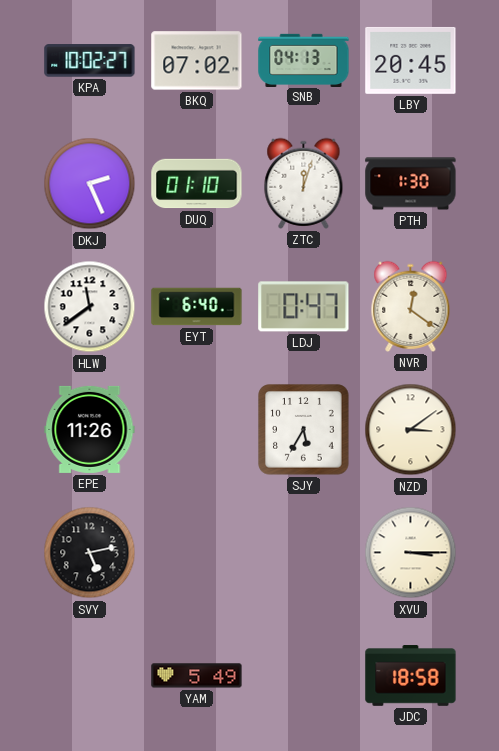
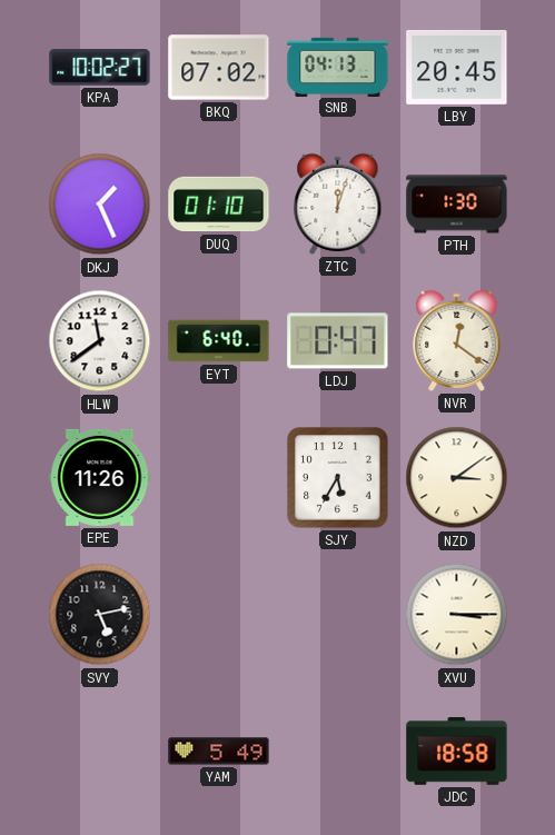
DKJ: 2:26 -> 1:26
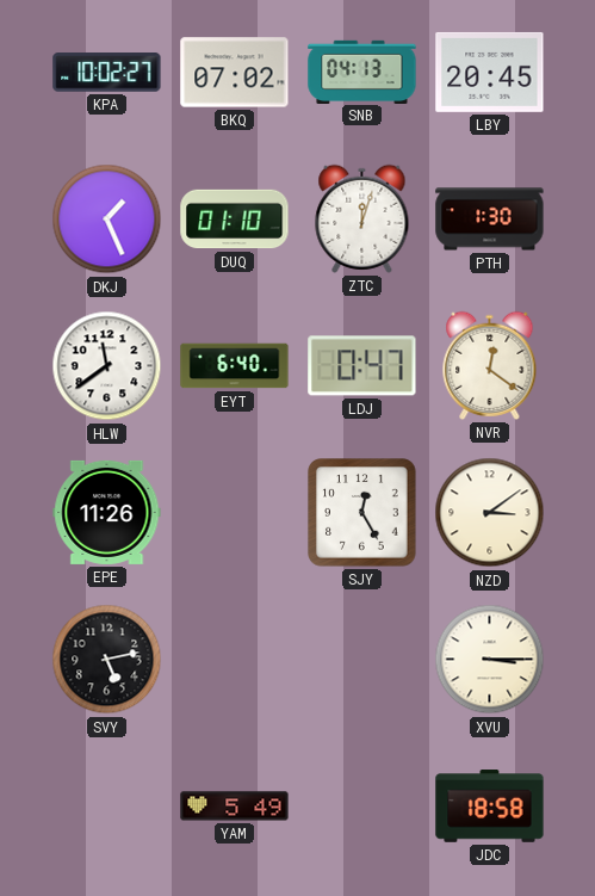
SJY: 5:35 -> 12:25
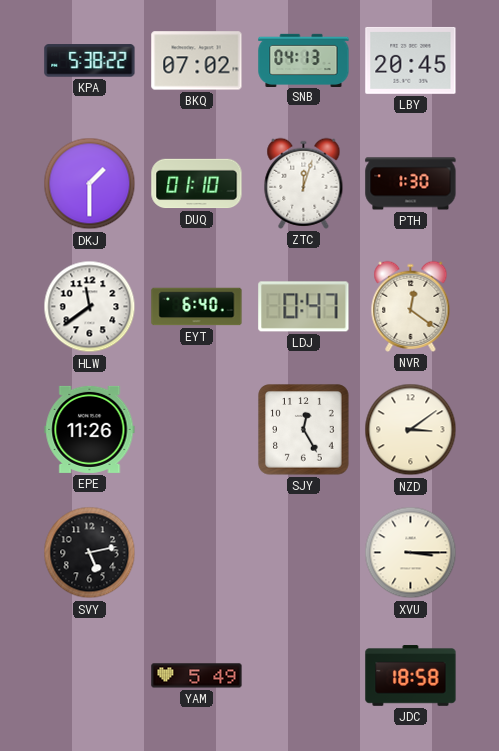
KPA: 10:02 -> 5:38
DKJ: 1:26 -> 1:30
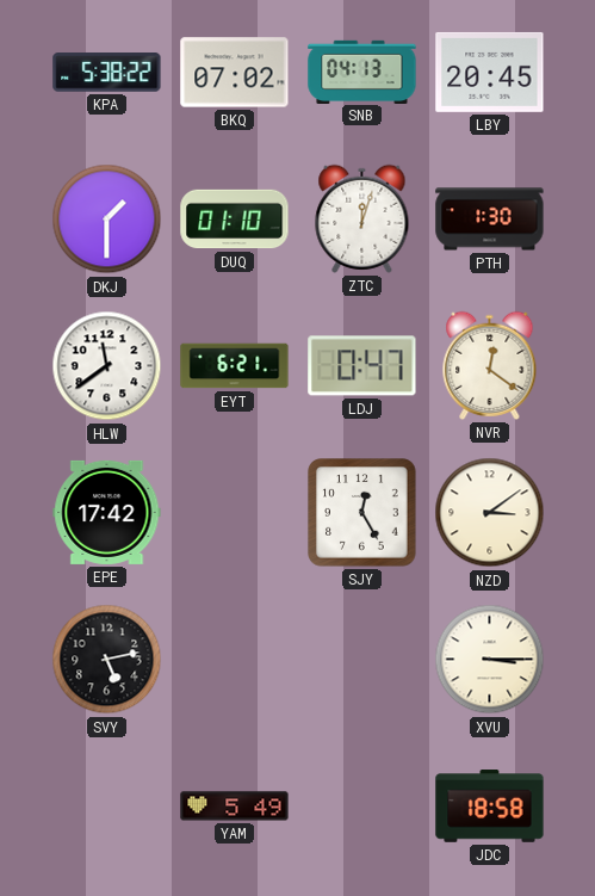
EYT: 6:40 -> 6:21
EPE: 11:26 -> 17:42
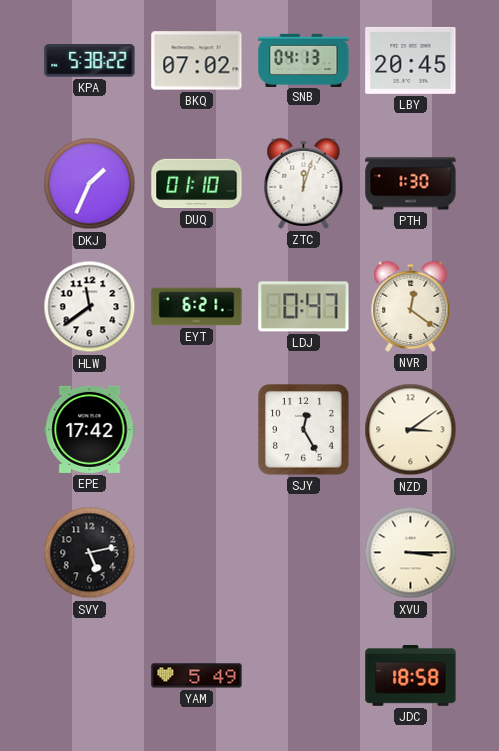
DKJ: 1:30 -> 1:34
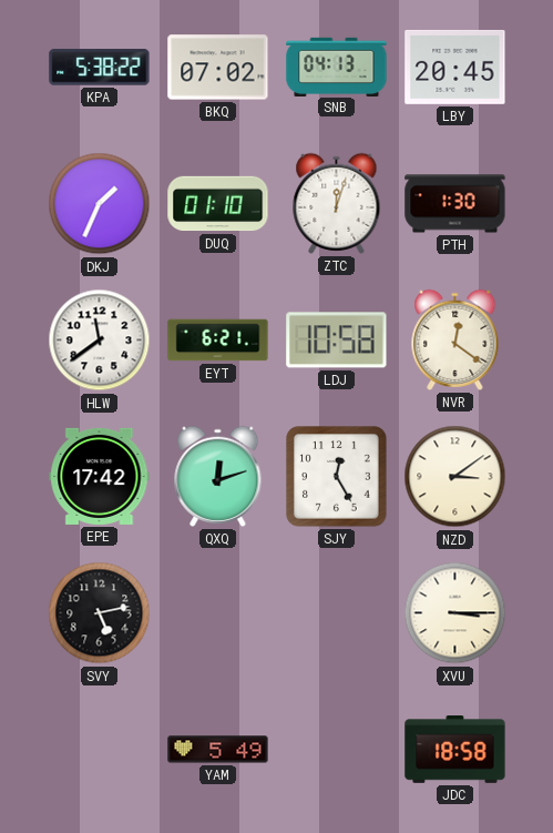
LDJ: 0:47 -> 10:58
QXQ: none -> 12:12
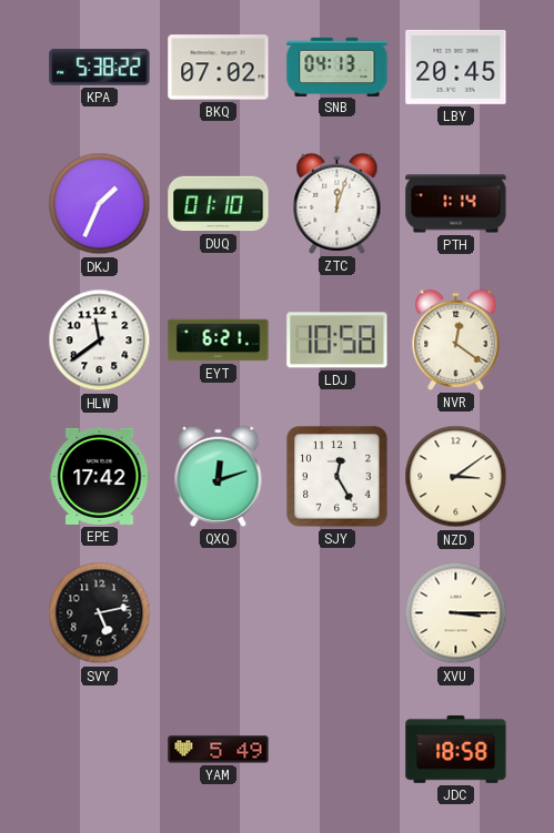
PTH: 1:30 -> 1:14
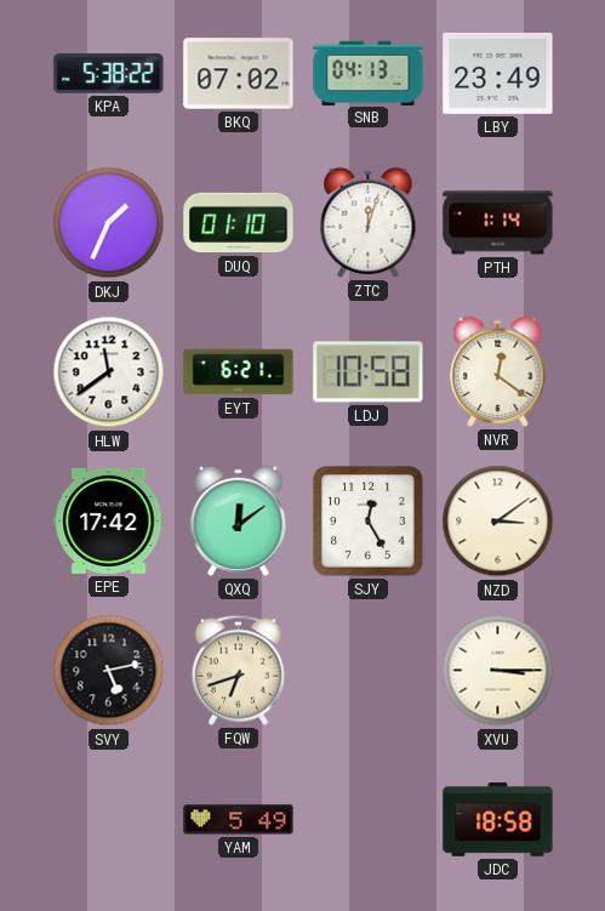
LBY: 20:45 -> 23:49
QXQ: 12:12 -> 12:09
FQW: none -> 6:42
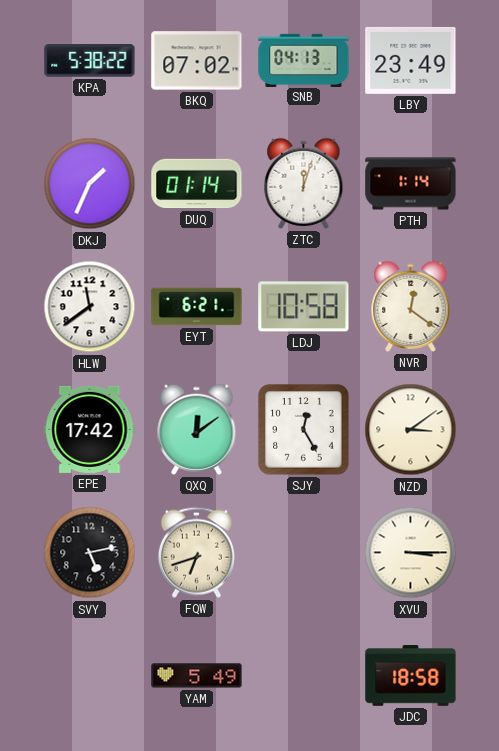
DUQ: 01:10 -> 01:14
